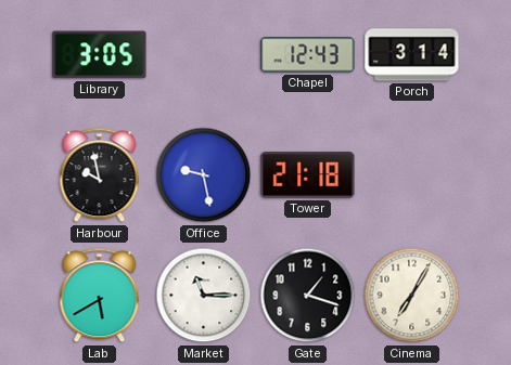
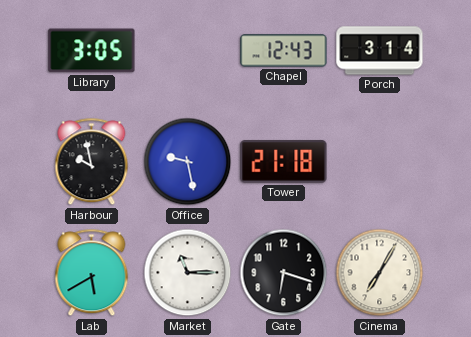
Gate: 1:18 -> 6:18
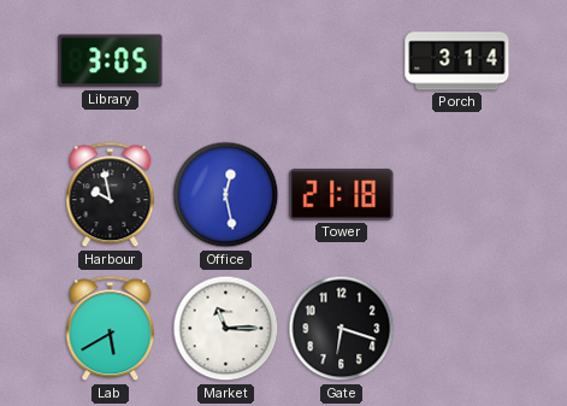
Chapel: 12:43 -> none
Office: 9:28 -> 12:28
Cinema: 7:05 -> none
